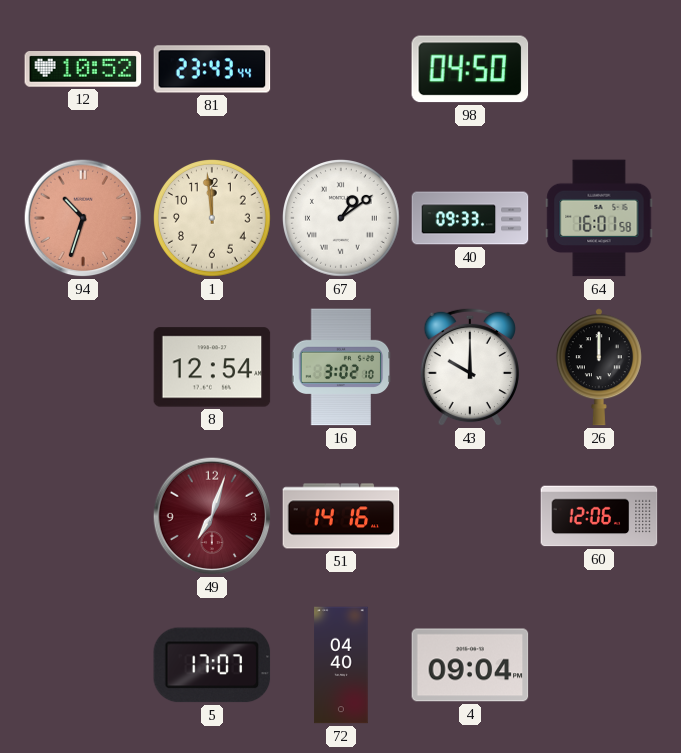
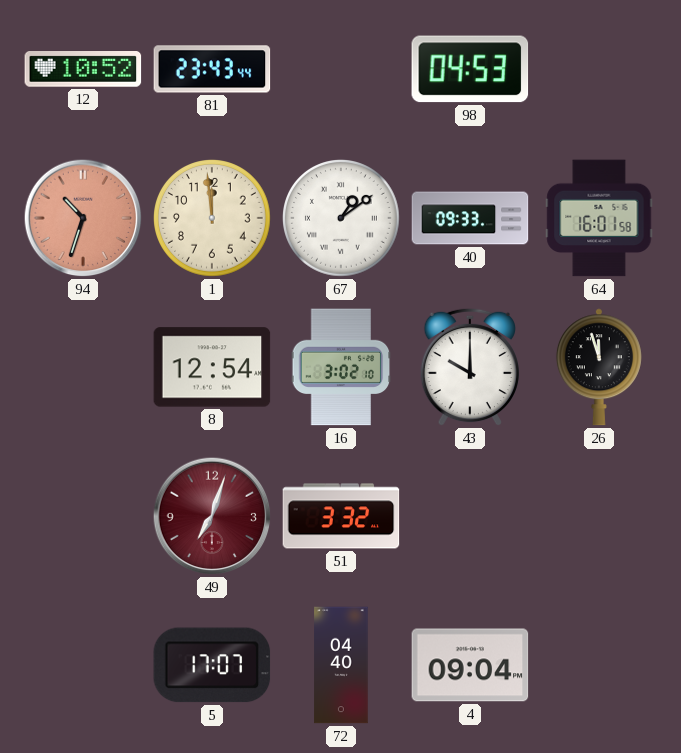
98: 04:50 -> 04:53
26: 12:00 -> 11:57
51: 14:16 -> 3:32
60: 12:06 -> none
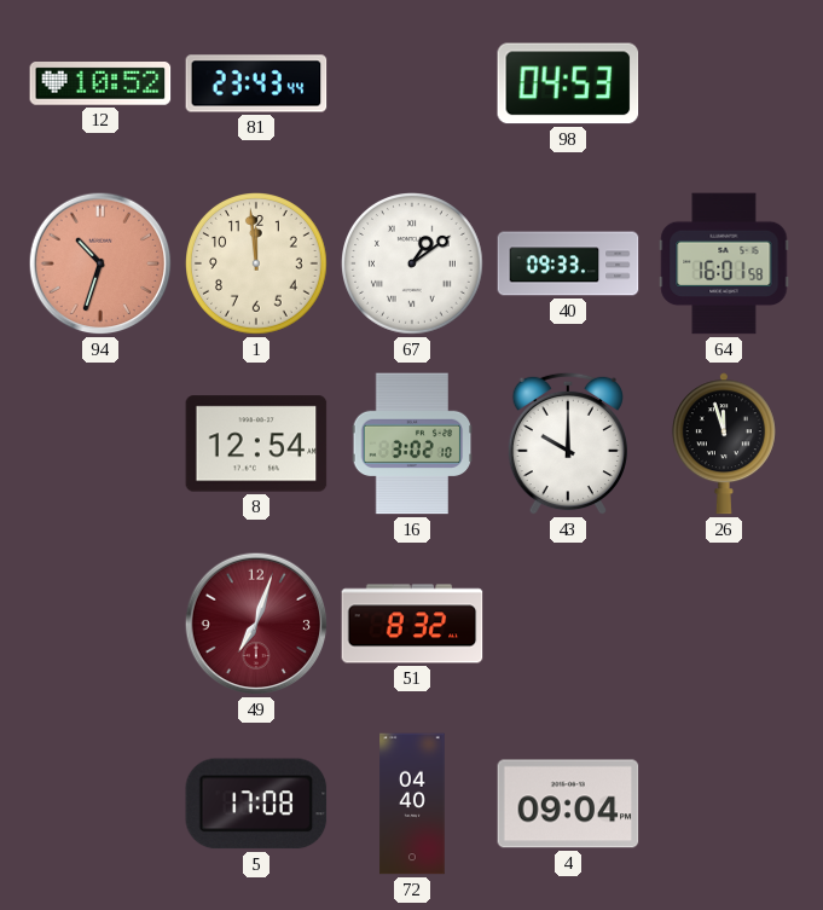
51: 3:32 -> 8:32
5: 17:07 -> 17:08
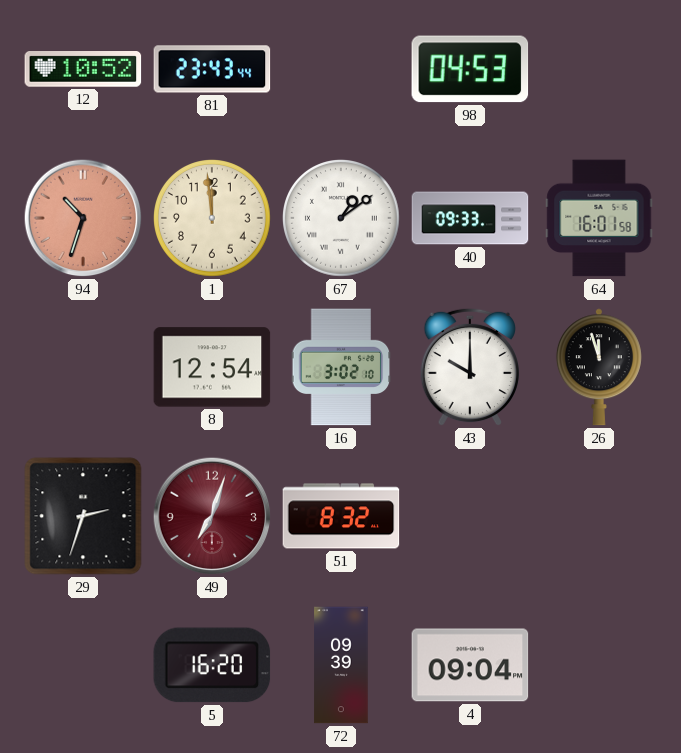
29: none -> 2:33
5: 17:08 -> 16:20
72: 04:40 -> 09:39
